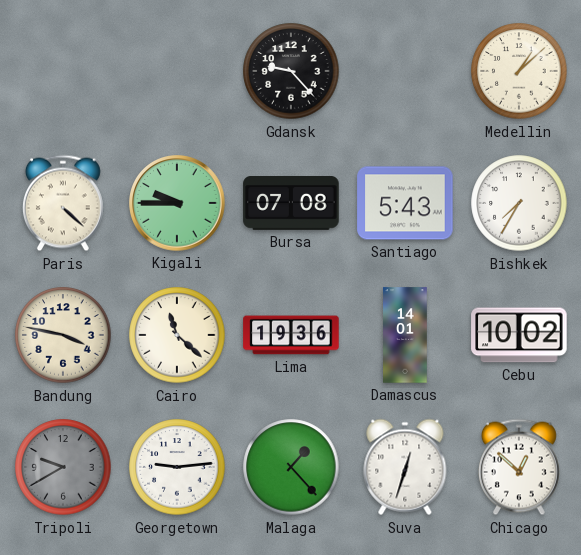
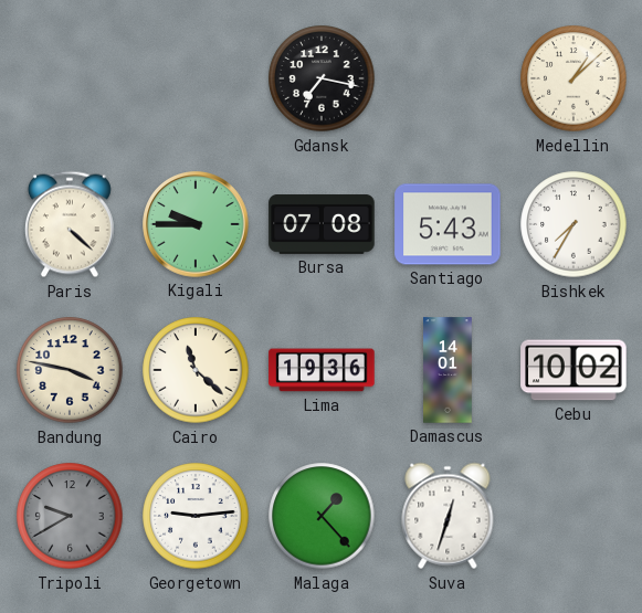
Gdansk: 9:23 -> 7:17
Chicago: 12:52 -> none
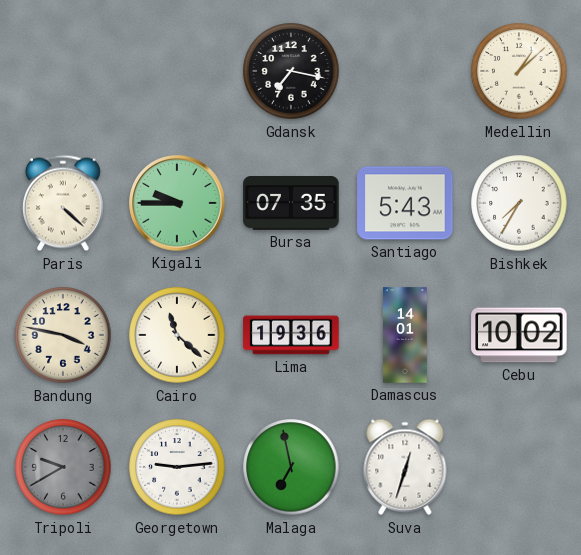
Bursa: 07:08 -> 07:35
Malaga: 1:23 -> 6:58
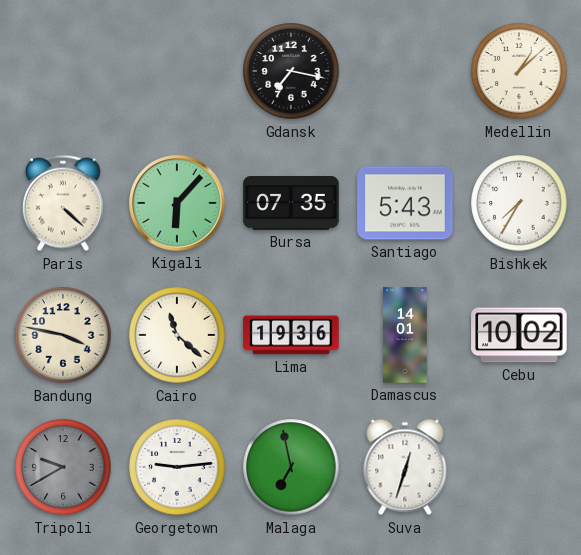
Kigali: 9:45 -> 6:07
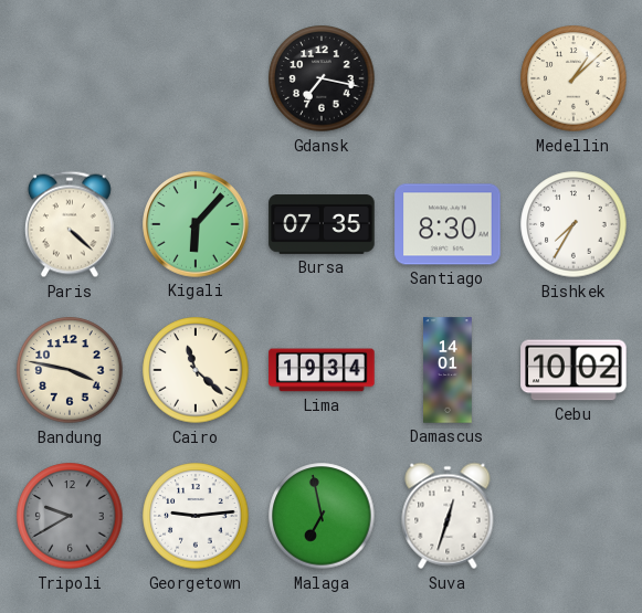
Santiago: 5:43 -> 8:30
Lima: 19:36 -> 19:34
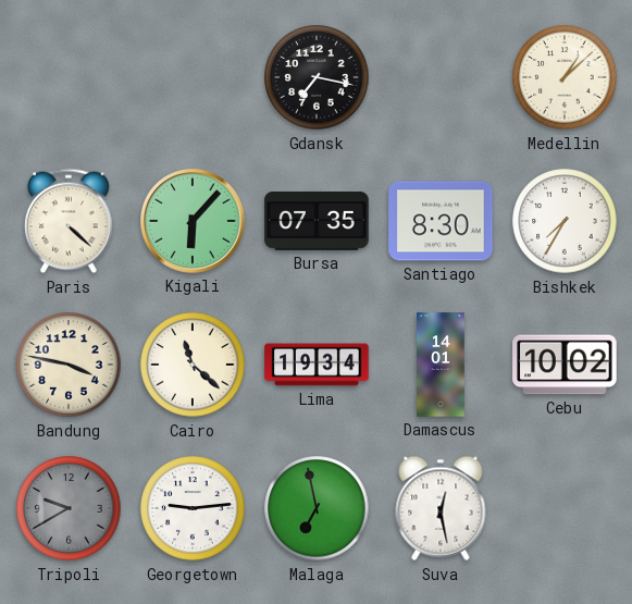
Suva: 12:33 -> 12:28
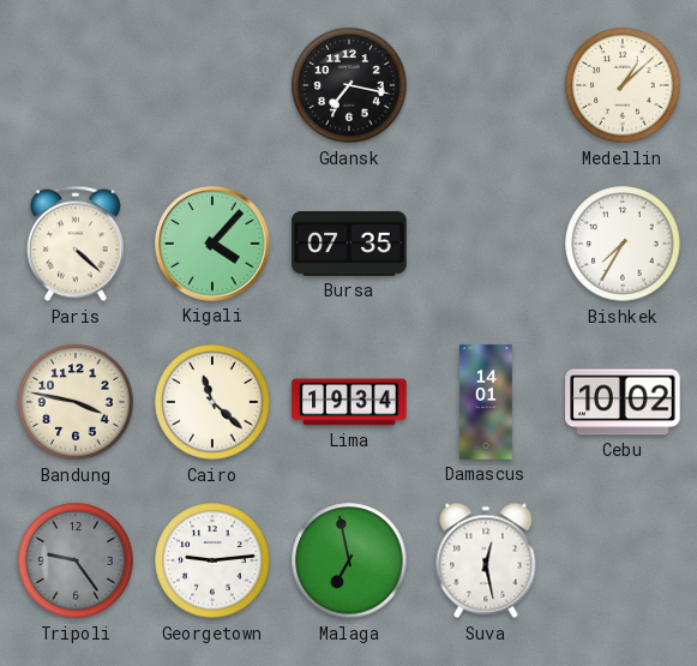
Kigali: 6:07 -> 4:07
Santiago: 8:30 -> none
Tripoli: 9:40 -> 9:24
